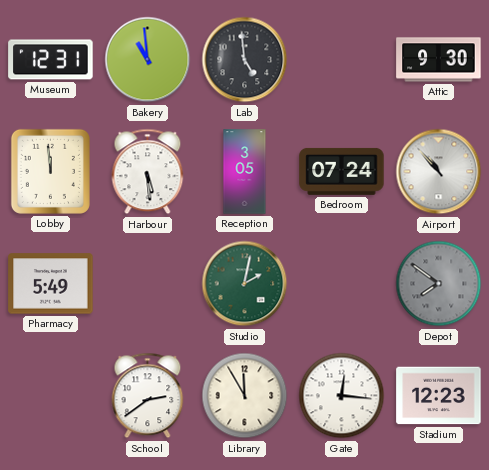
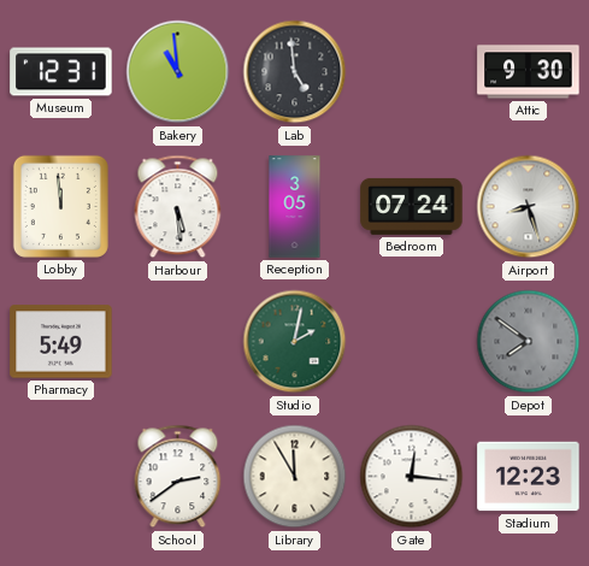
Airport: 10:53 -> 8:27
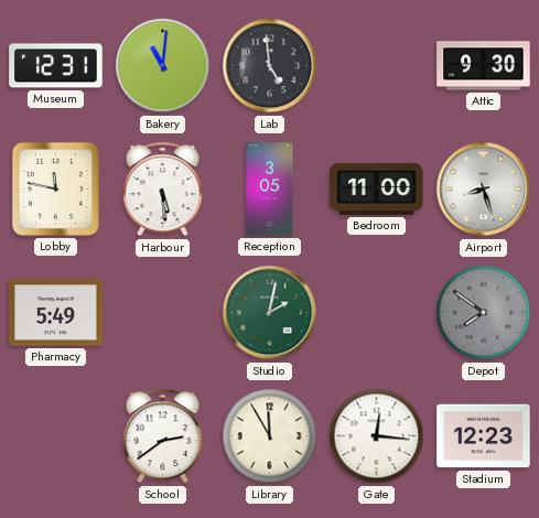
Bakery: 10:59 -> 11:01
Lobby: 11:59 -> 11:47
Bedroom: 07:24 -> 11:00
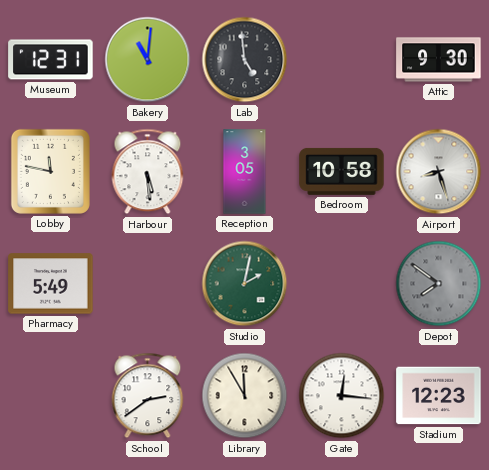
Bedroom: 11:00 -> 10:58
